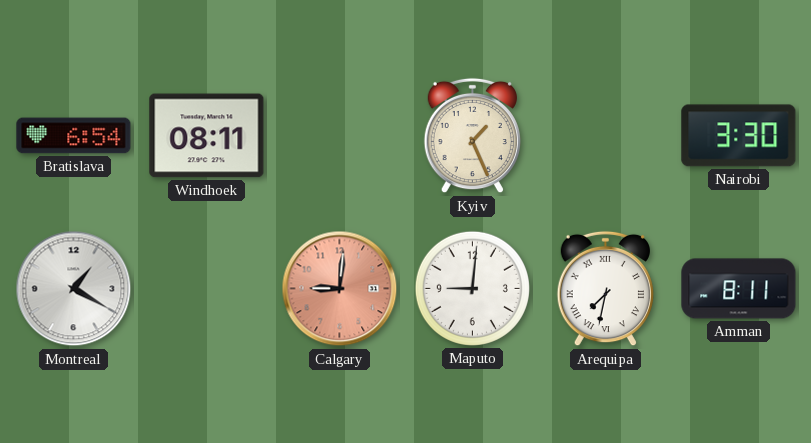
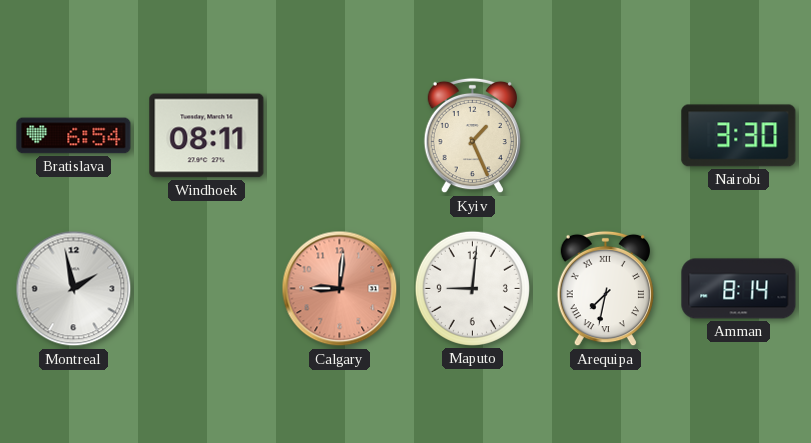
Montreal: 1:20 -> 1:58
Amman: 8:11 -> 8:14
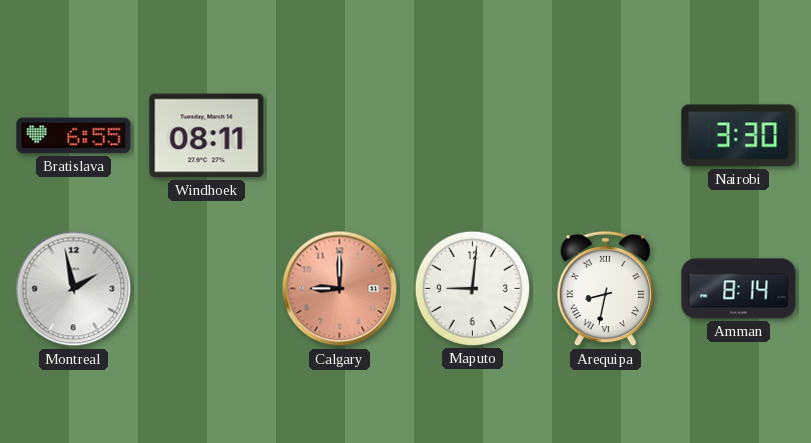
Bratislava: 6:54 -> 6:55
Kyiv: 1:26 -> none
Calgary: 9:01 -> 9:00
Arequipa: 7:32 -> 8:32
